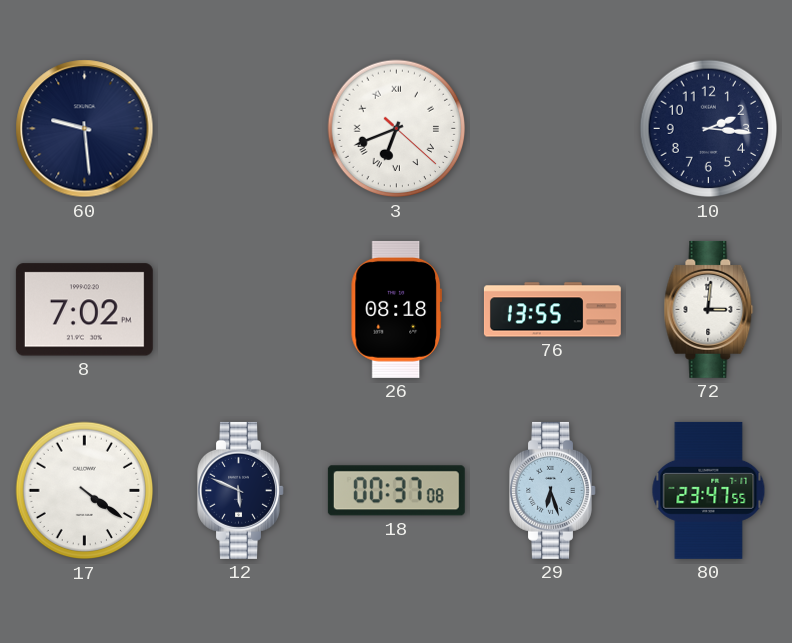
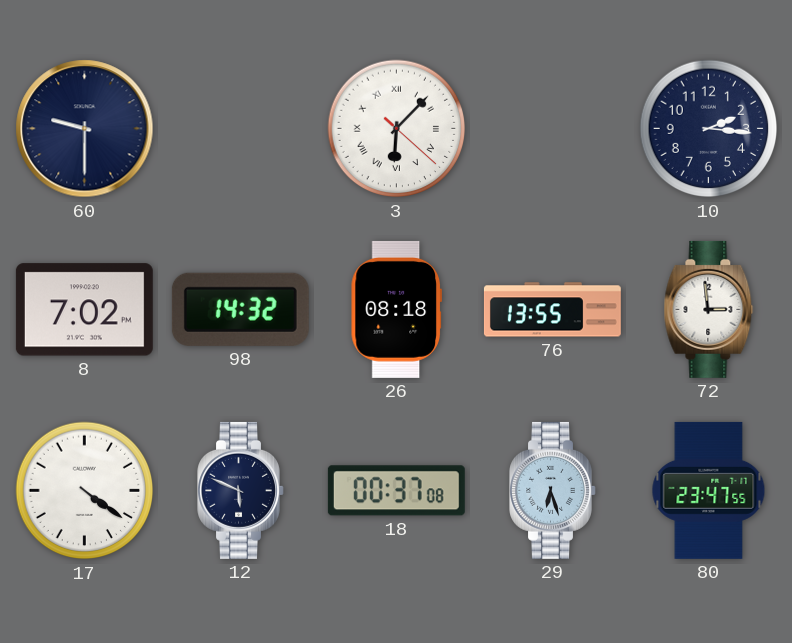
60: 9:29 -> 9:30
3: 6:41 -> 6:07
98: none -> 14:32
72: 3:01 -> 2:59
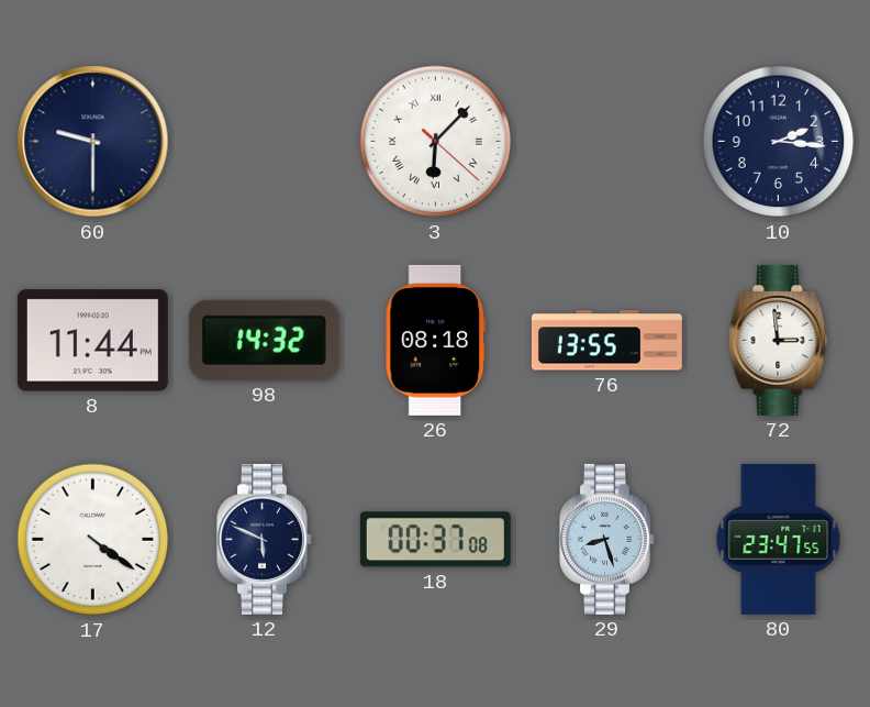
8: 7:02 -> 11:44
29: 6:27 -> 8:27
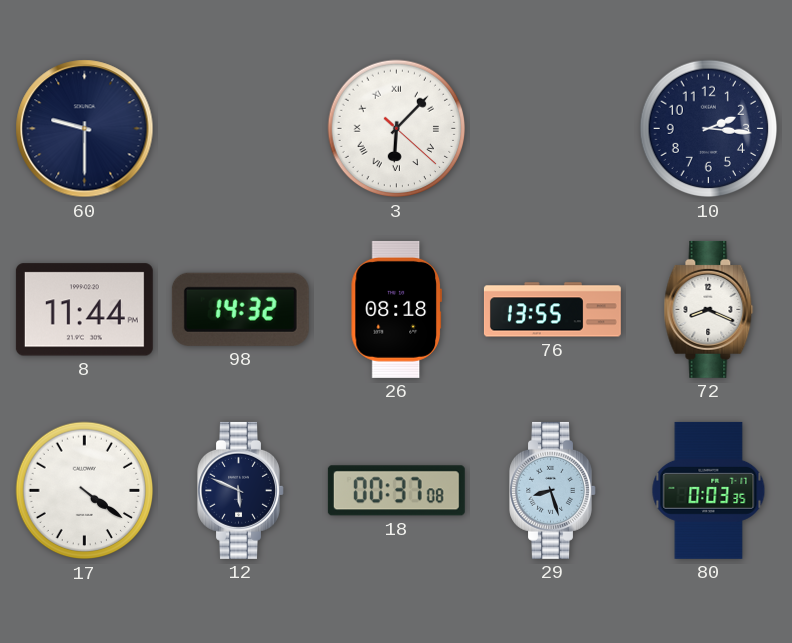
72: 2:59 -> 8:19
80: 23:47 -> 0:03
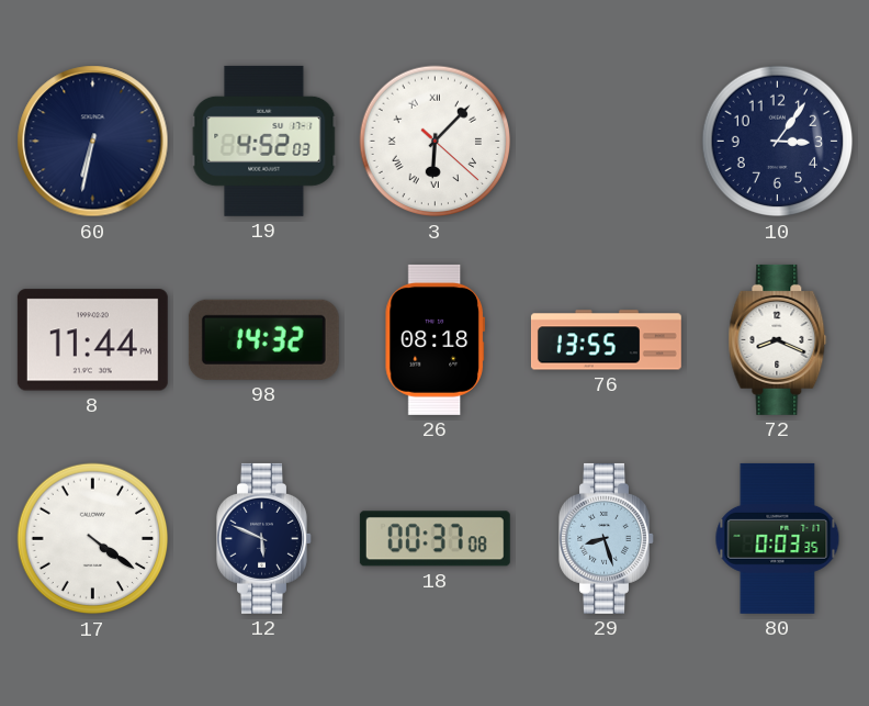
60: 9:30 -> 6:32
19: none -> 4:52
10: 2:16 -> 3:06
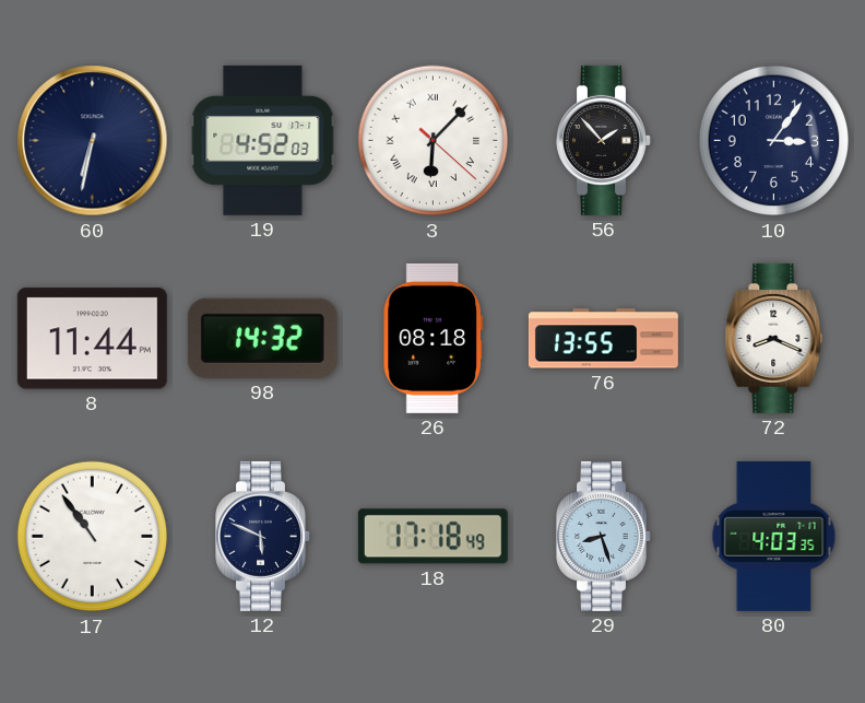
56: none -> 1:53
17: 4:21 -> 10:54
18: 00:37 -> 17:18
80: 0:03 -> 4:03
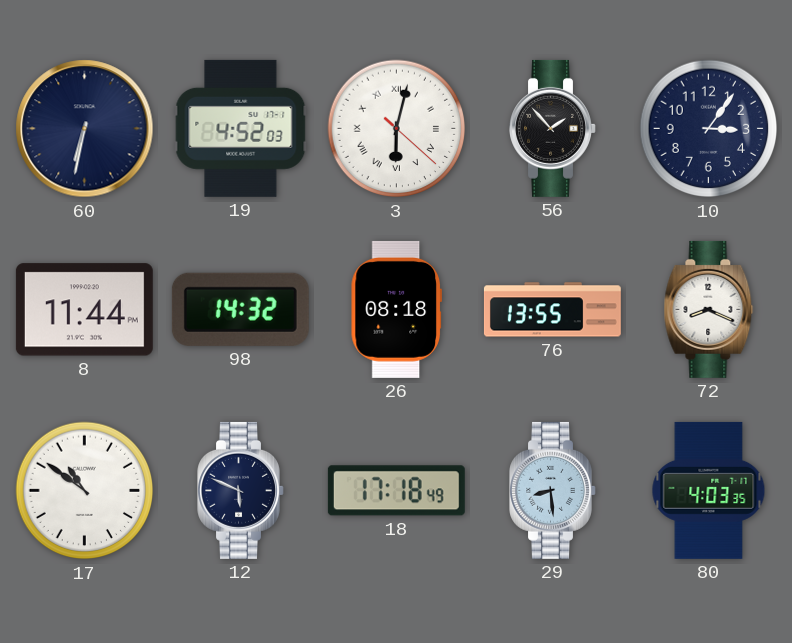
3: 6:07 -> 6:02
17: 10:54 -> 10:51
29: 8:27 -> 8:29
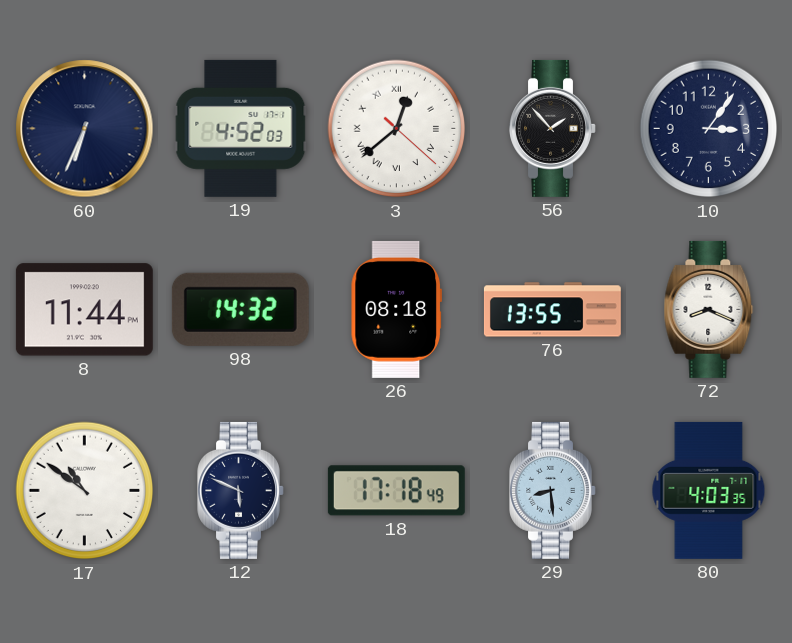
60: 6:32 -> 6:34
3: 6:02 -> 12:38
